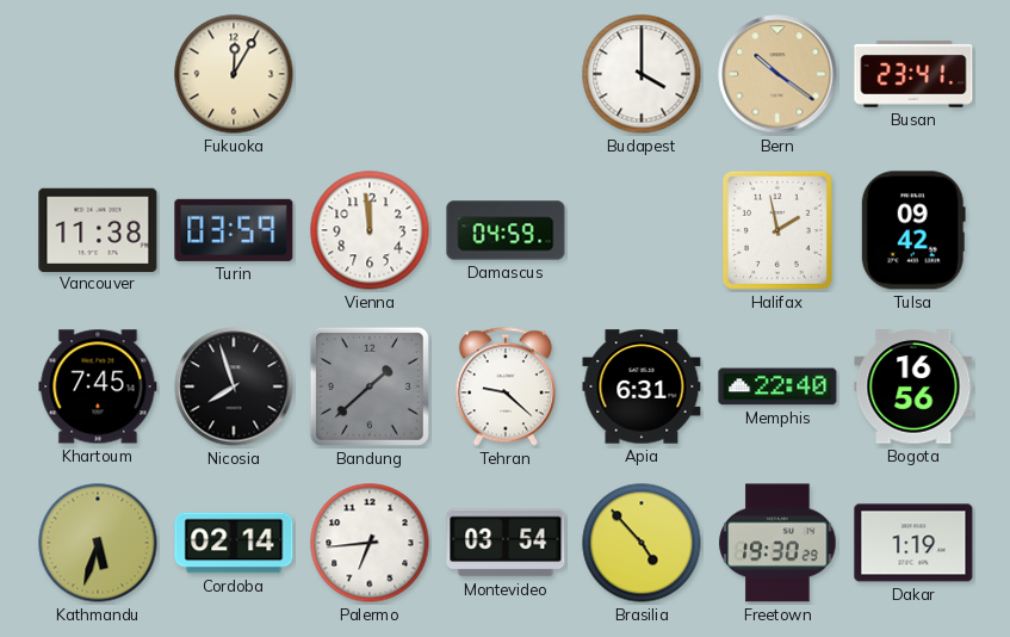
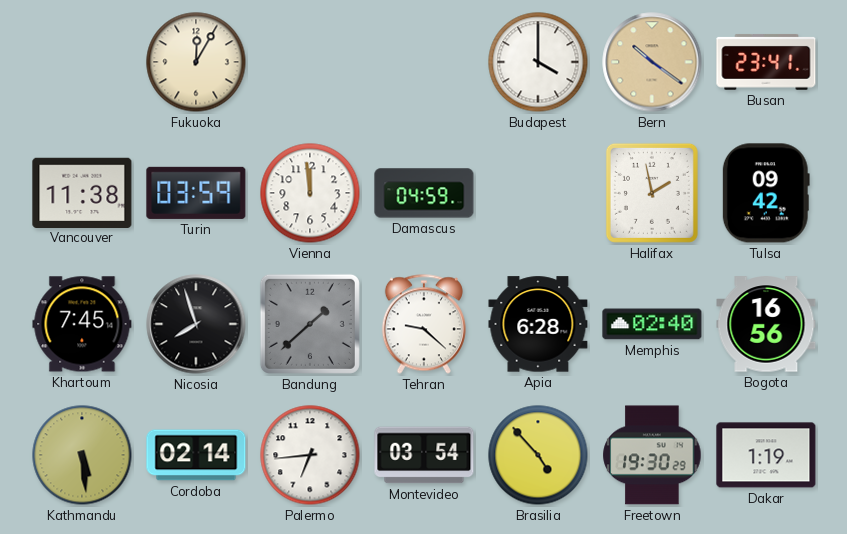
Apia: 6:31 -> 6:28
Memphis: 22:40 -> 02:40
Kathmandu: 5:33 -> 5:29
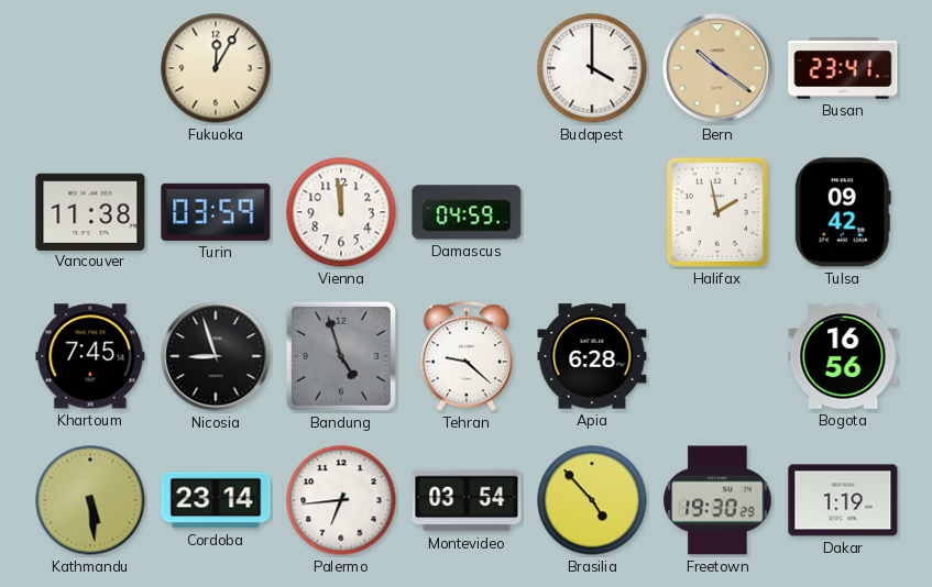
Nicosia: 7:57 -> 8:57
Bandung: 1:38 -> 4:57
Memphis: 02:40 -> none
Cordoba: 02:14 -> 23:14
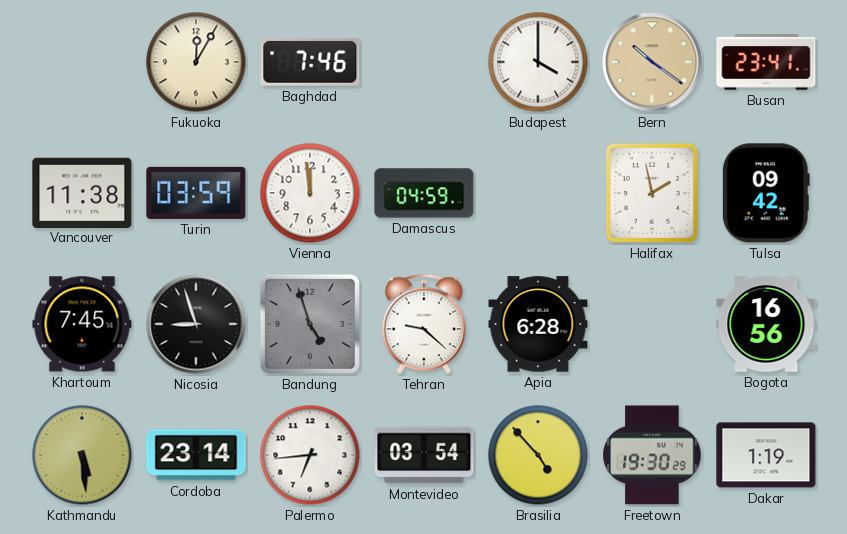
Baghdad: none -> 7:46
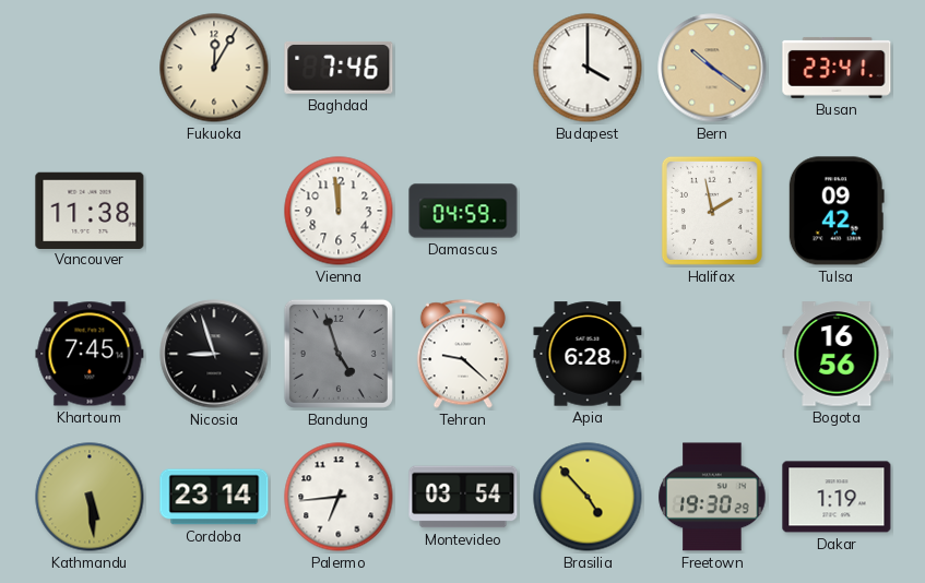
Turin: 03:59 -> none
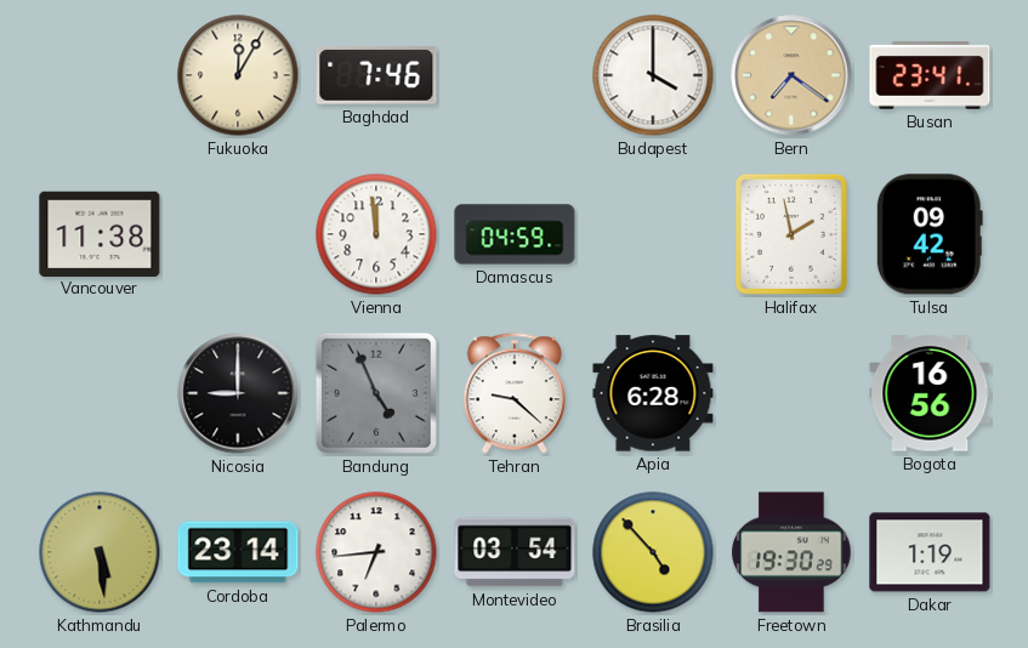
Bern: 10:21 -> 7:21
Khartoum: 7:45 -> none
Nicosia: 8:57 -> 9:00
Bandung: 4:57 -> 4:56
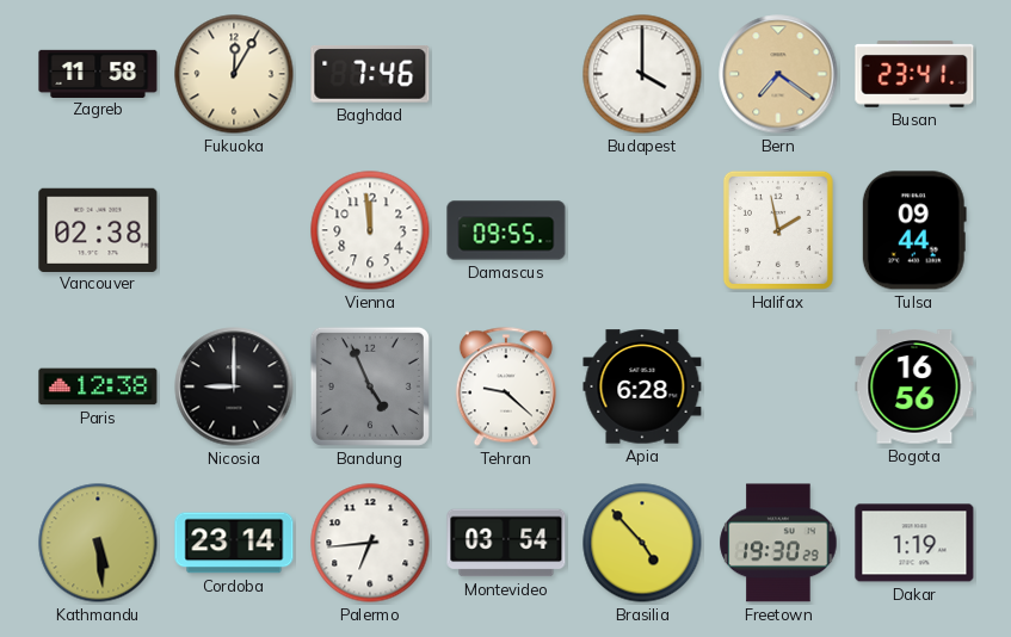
Zagreb: none -> 11:58
Vancouver: 11:38 -> 02:38
Damascus: 04:59 -> 09:55
Tulsa: 09:42 -> 09:44
Paris: none -> 12:38
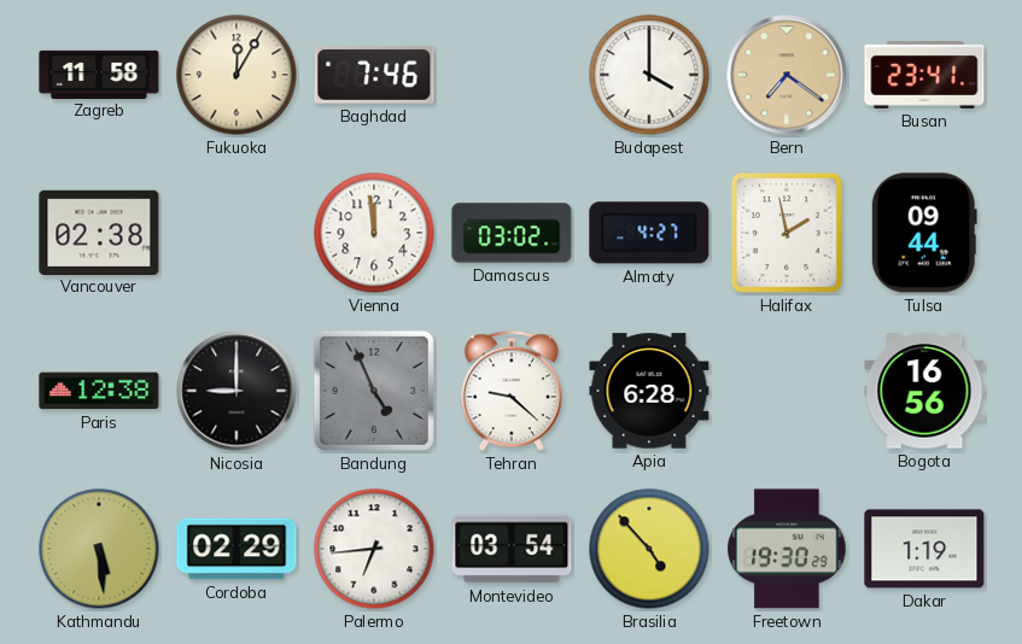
Damascus: 09:55 -> 03:02
Almaty: none -> 4:27
Cordoba: 23:14 -> 02:29
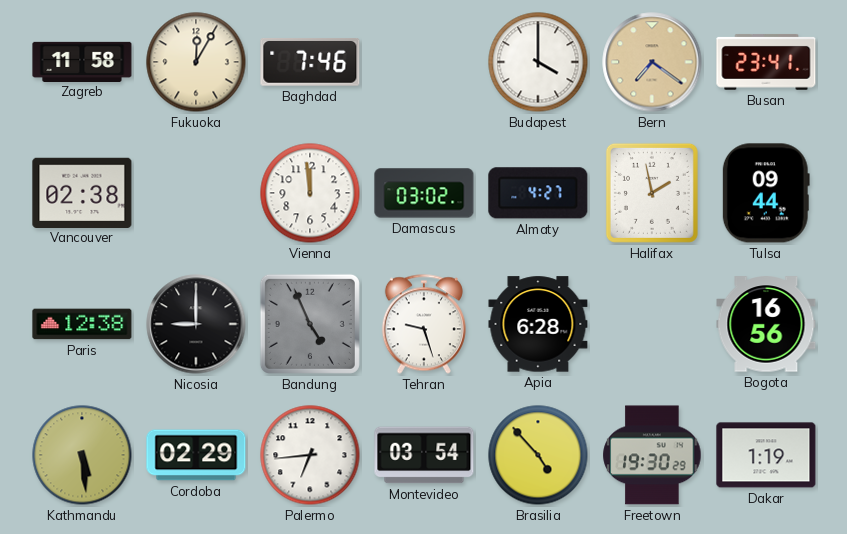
Tehran: 9:22 -> 9:27
